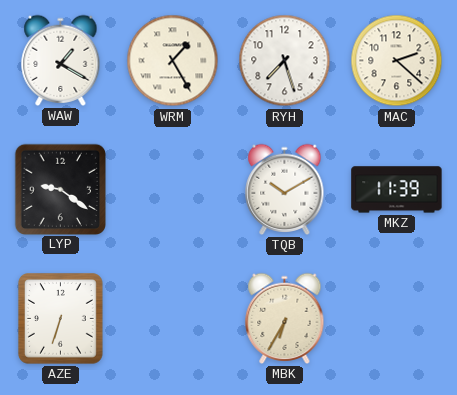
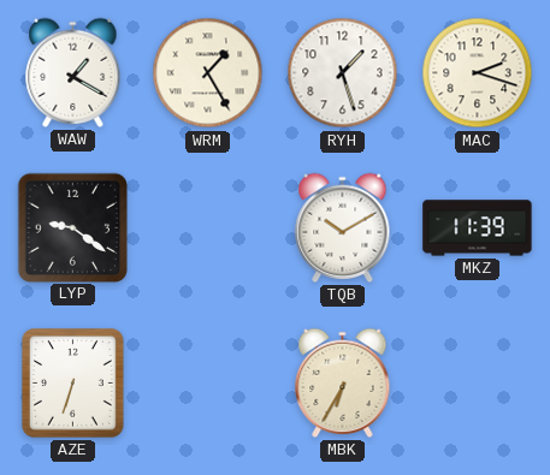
RYH: 7:27 -> 1:27
MAC: 2:22 -> 2:18
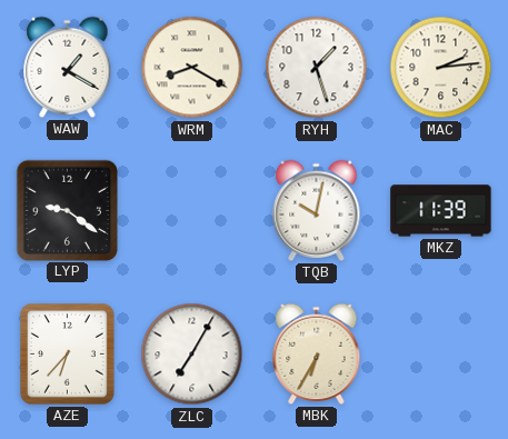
WRM: 1:25 -> 8:20
MAC: 2:18 -> 2:14
TQB: 10:10 -> 10:02
AZE: 6:33 -> 6:37
ZLC: none -> 7:05
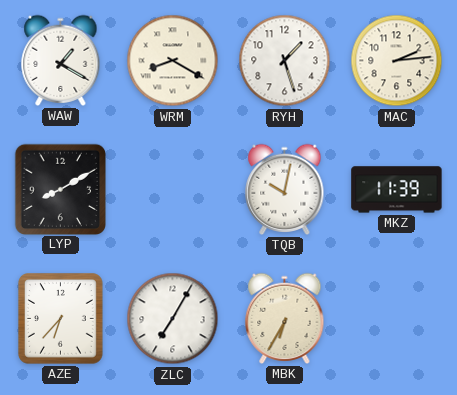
LYP: 9:21 -> 8:10
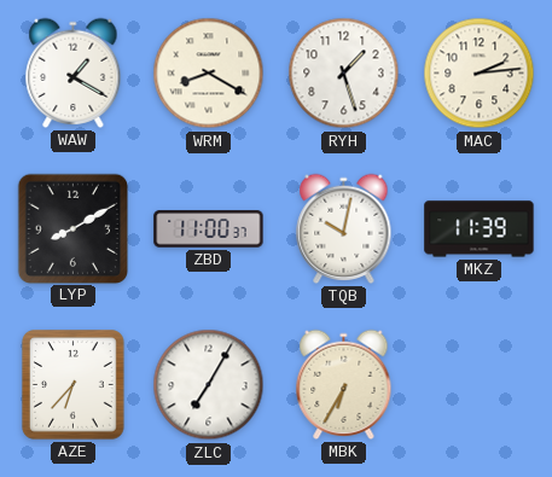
ZBD: none -> 11:00
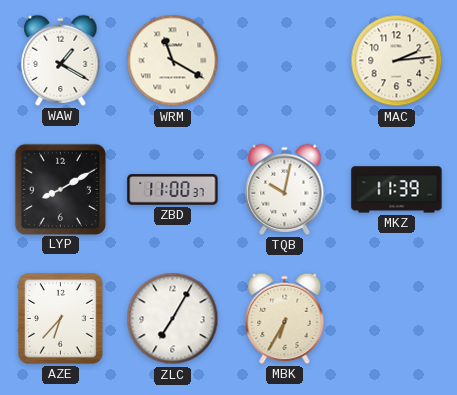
WRM: 8:20 -> 11:20
RYH: 1:27 -> none
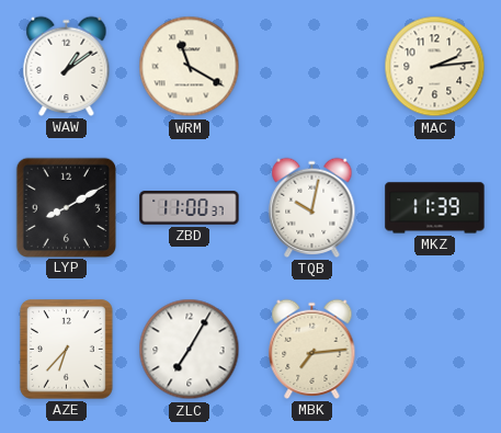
WAW: 1:20 -> 1:09
MBK: 6:35 -> 7:14
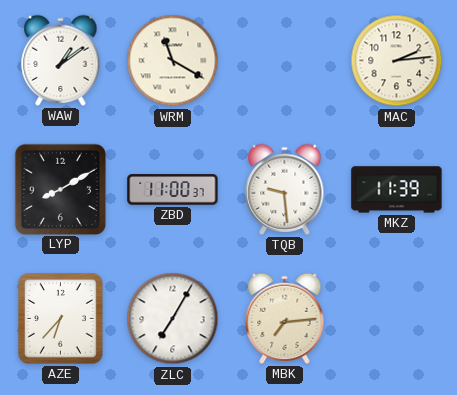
TQB: 10:02 -> 9:29
